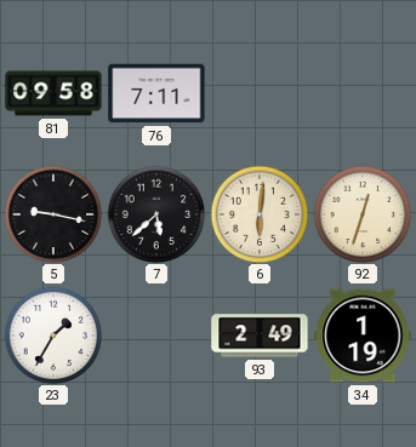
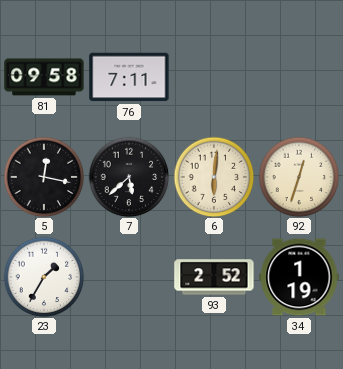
5: 9:17 -> 12:17
93: 2:49 -> 2:52
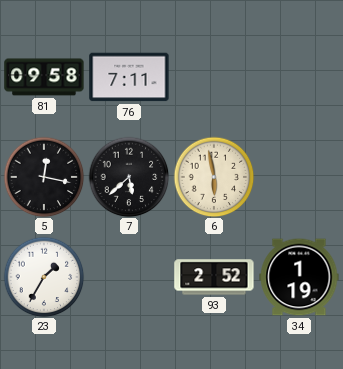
6: 6:01 -> 5:58
92: 12:33 -> none
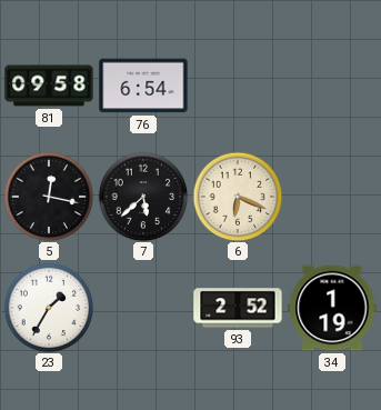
76: 7:11 -> 6:54
6: 5:58 -> 6:19
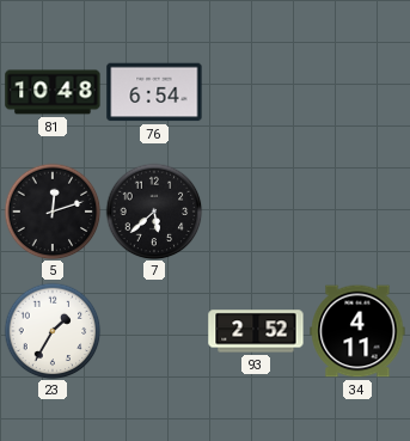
81: 09:58 -> 10:48
5: 12:17 -> 12:12
6: 6:19 -> none
34: 1:19 -> 4:11
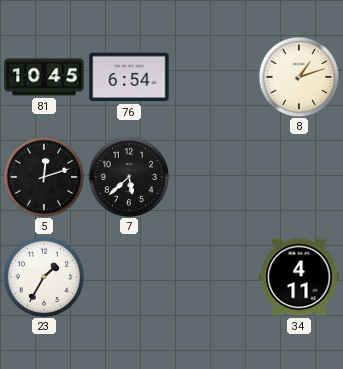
81: 10:48 -> 10:45
8: none -> 1:12
93: 2:52 -> none
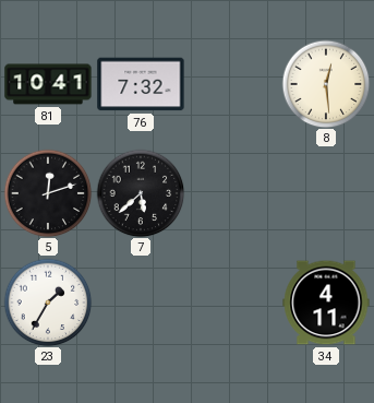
81: 10:45 -> 10:41
76: 6:54 -> 7:32
8: 1:12 -> 12:29
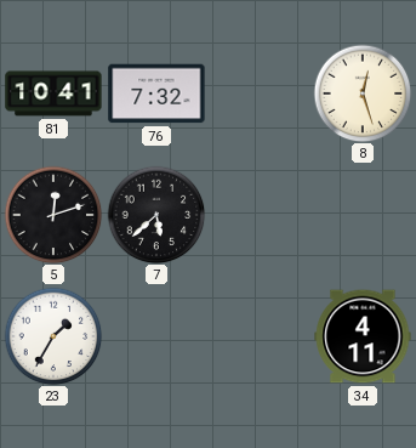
8: 12:29 -> 12:27
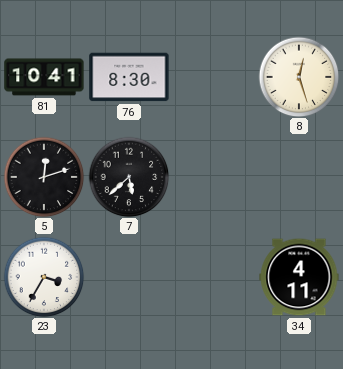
76: 7:32 -> 8:30
23: 1:35 -> 3:35
